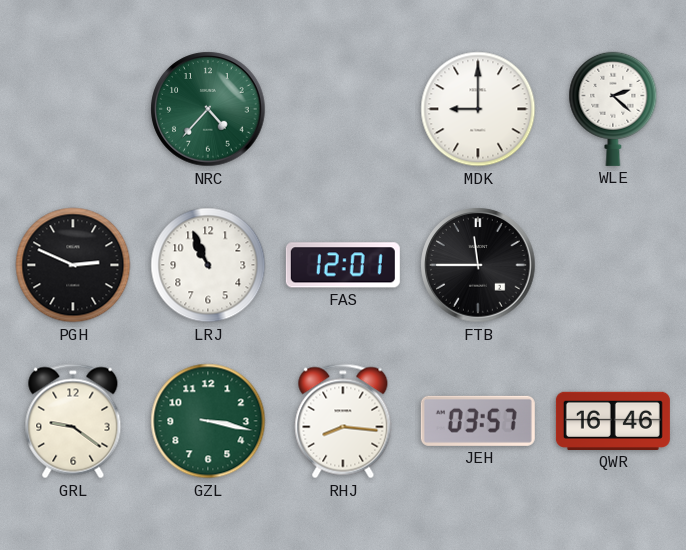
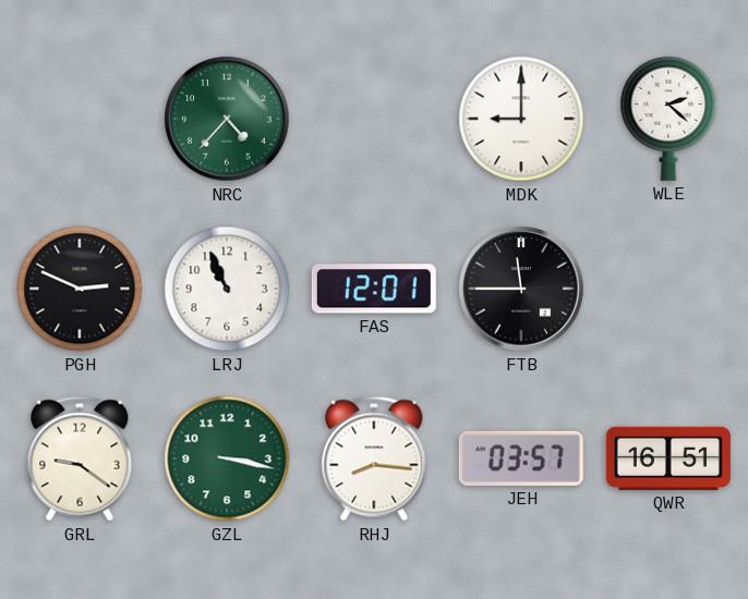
QWR: 16:46 -> 16:51
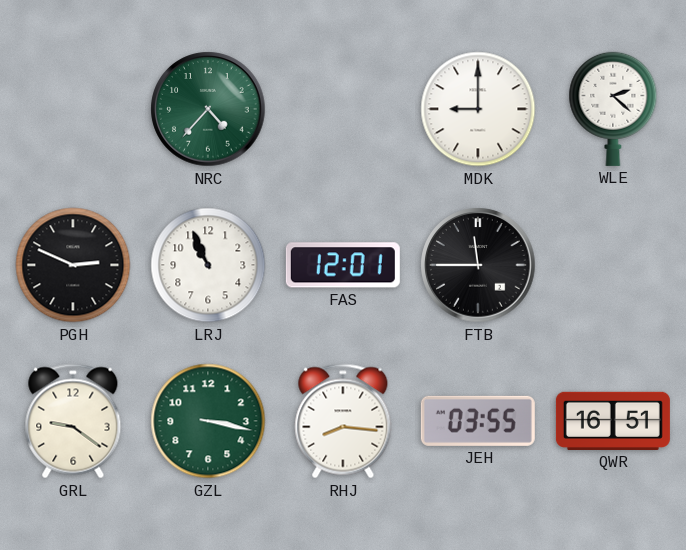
JEH: 03:57 -> 03:55
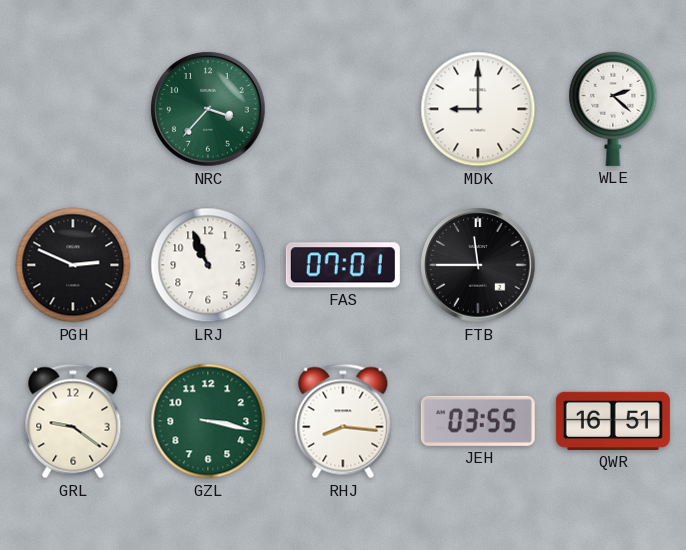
NRC: 4:37 -> 3:37
FAS: 12:01 -> 07:01
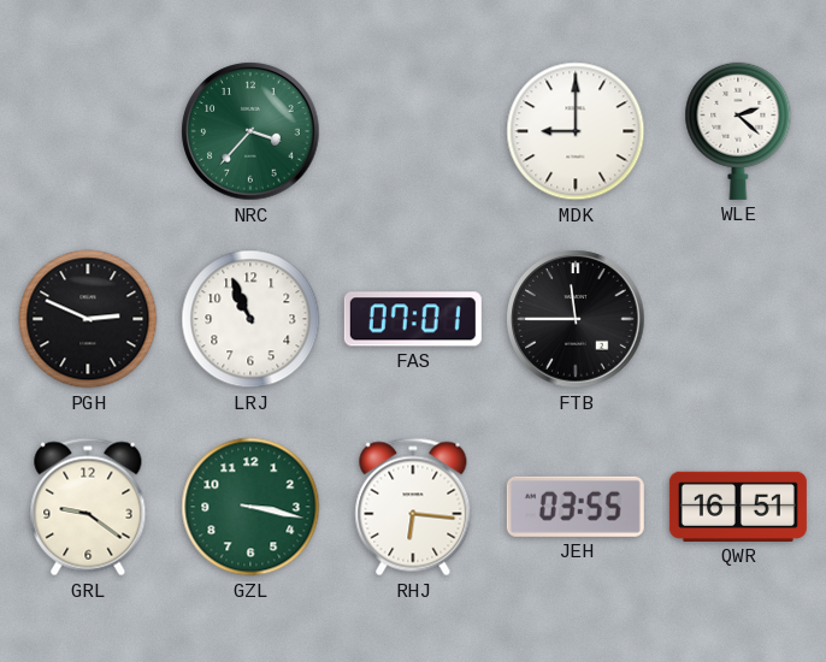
RHJ: 8:16 -> 6:16
